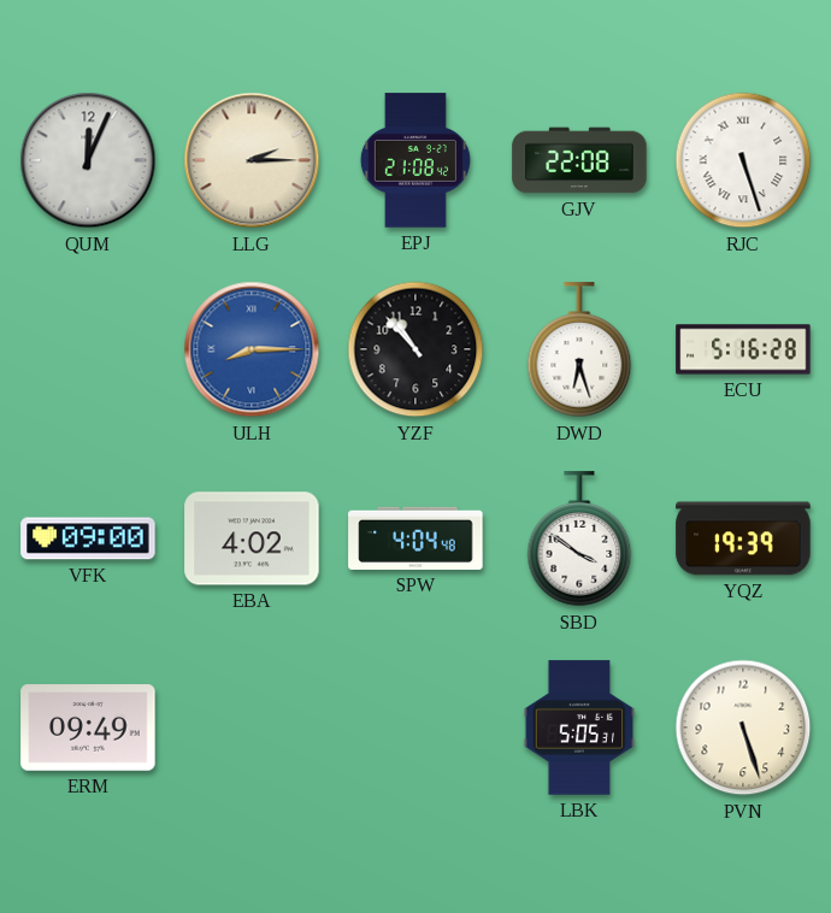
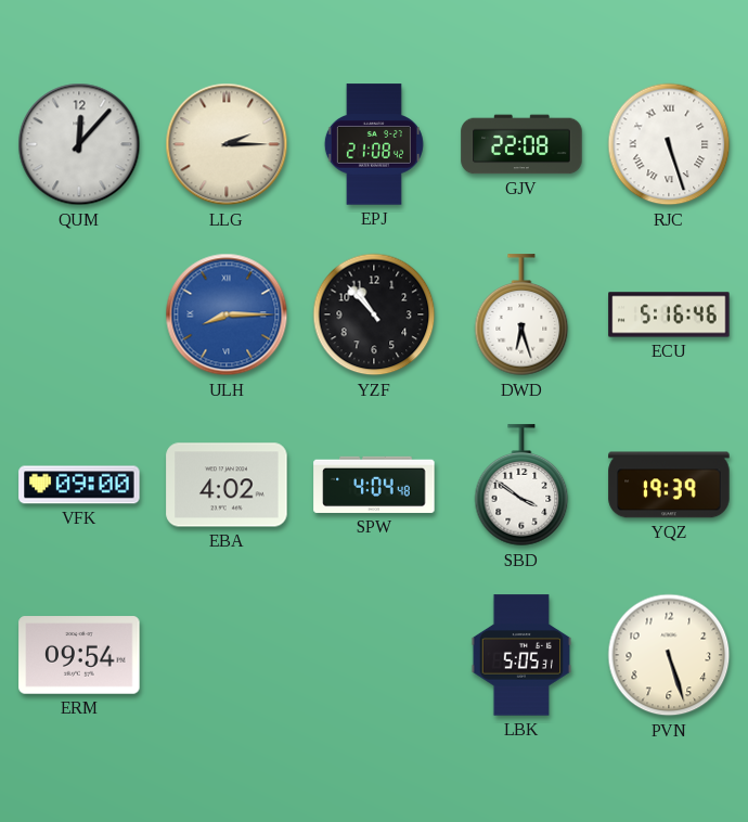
QUM: 12:04 -> 12:07
ECU: 5:16:28 -> 5:16:46
ERM: 09:49 -> 09:54
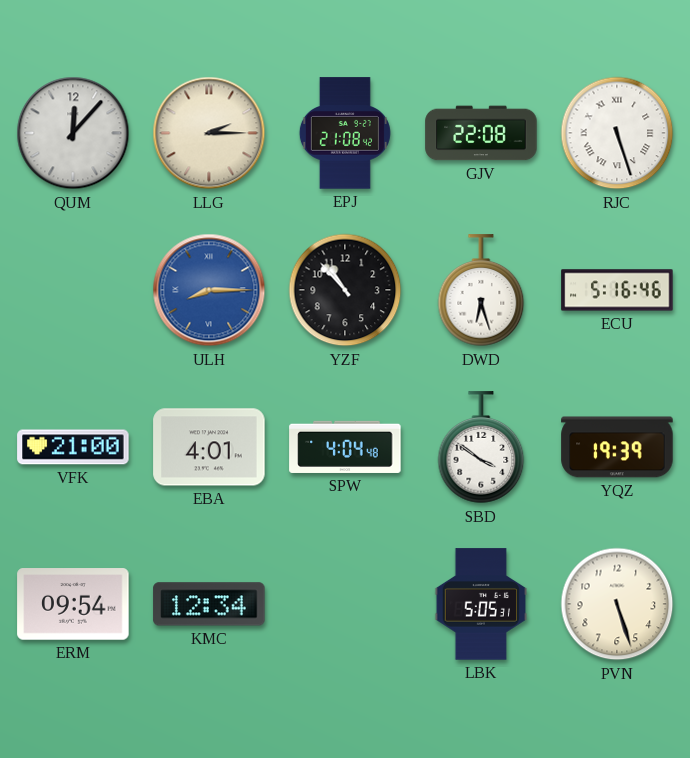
VFK: 09:00 -> 21:00
EBA: 4:02 -> 4:01
KMC: none -> 12:34
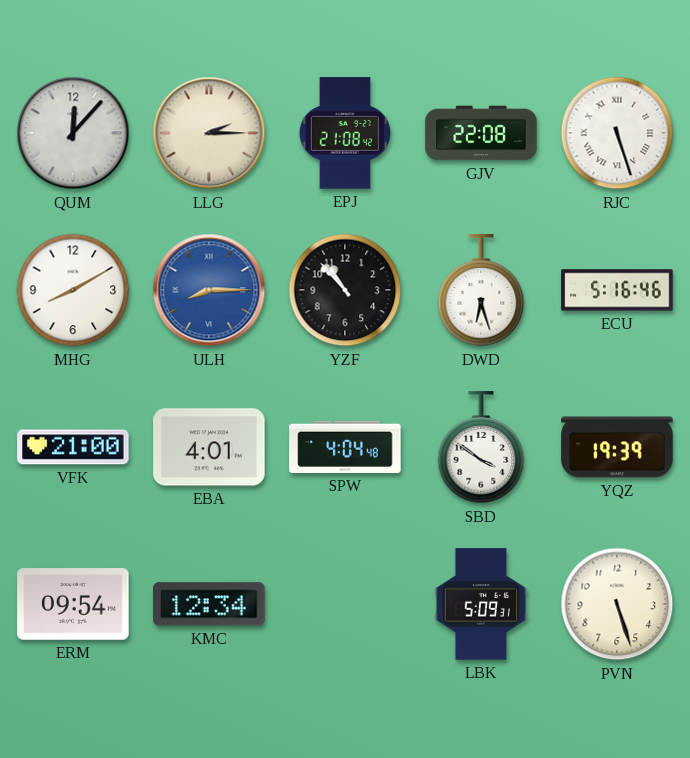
MHG: none -> 8:10
LBK: 5:05 -> 5:09
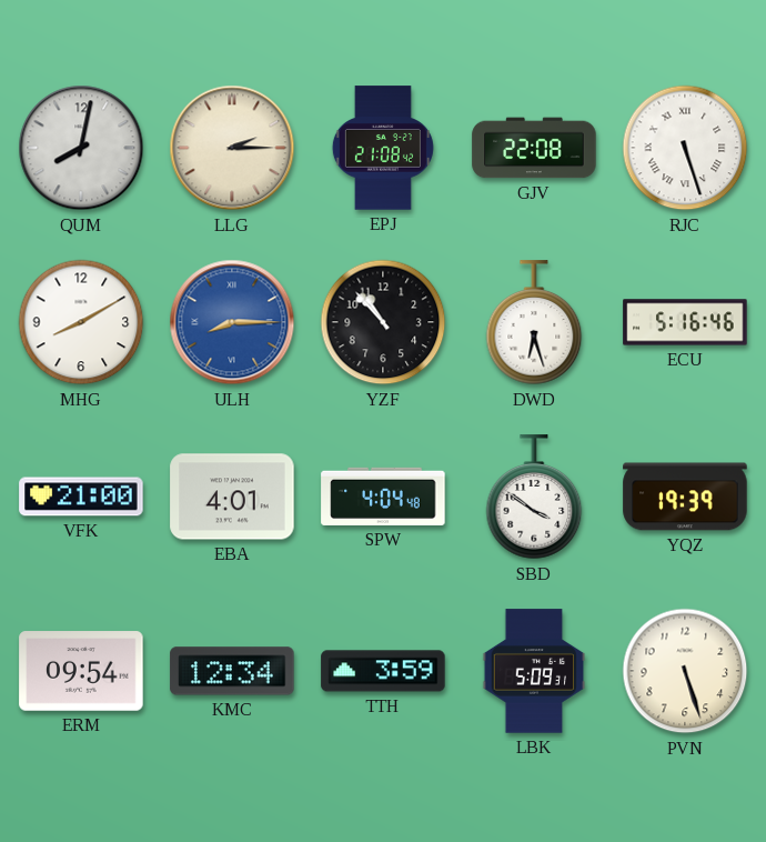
QUM: 12:07 -> 8:02
TTH: none -> 3:59
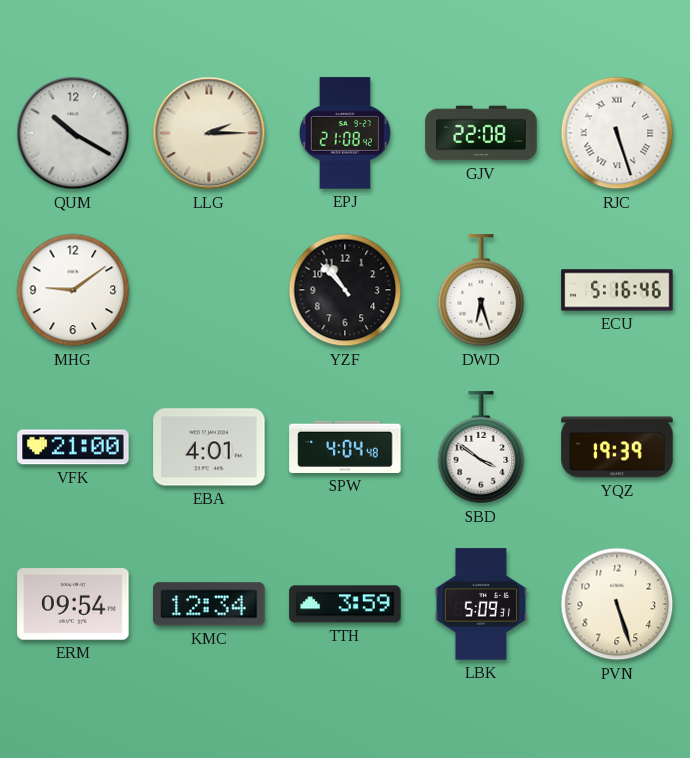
QUM: 8:02 -> 10:20
MHG: 8:10 -> 9:09
ULH: 8:15 -> none
